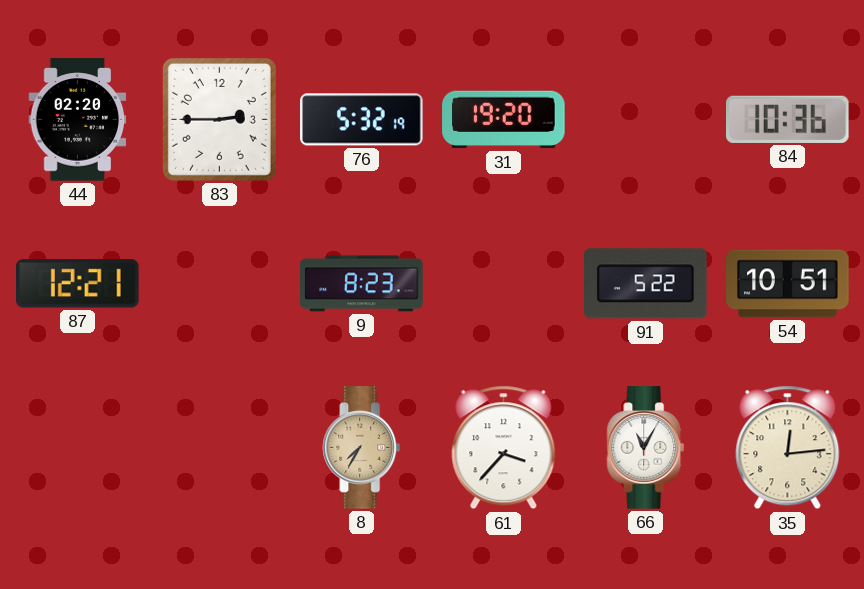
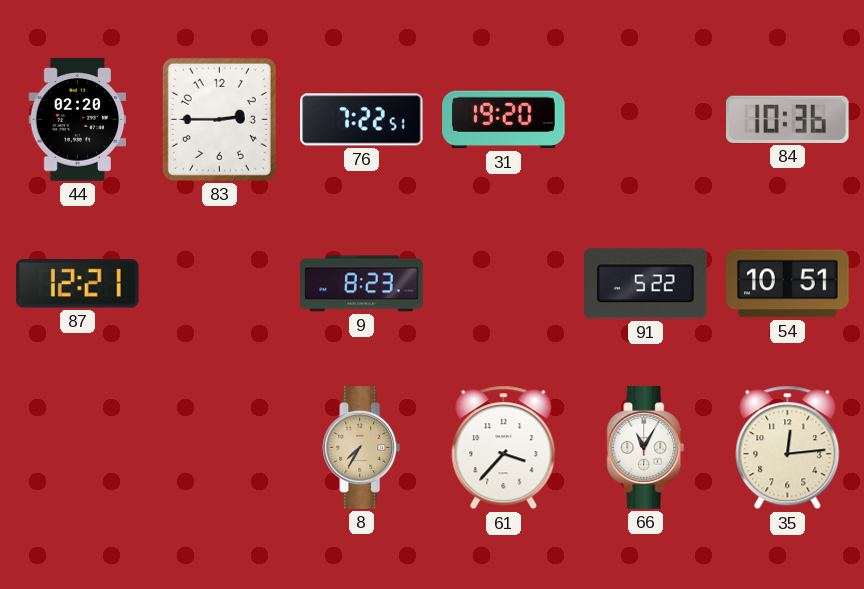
76: 5:32 -> 7:22
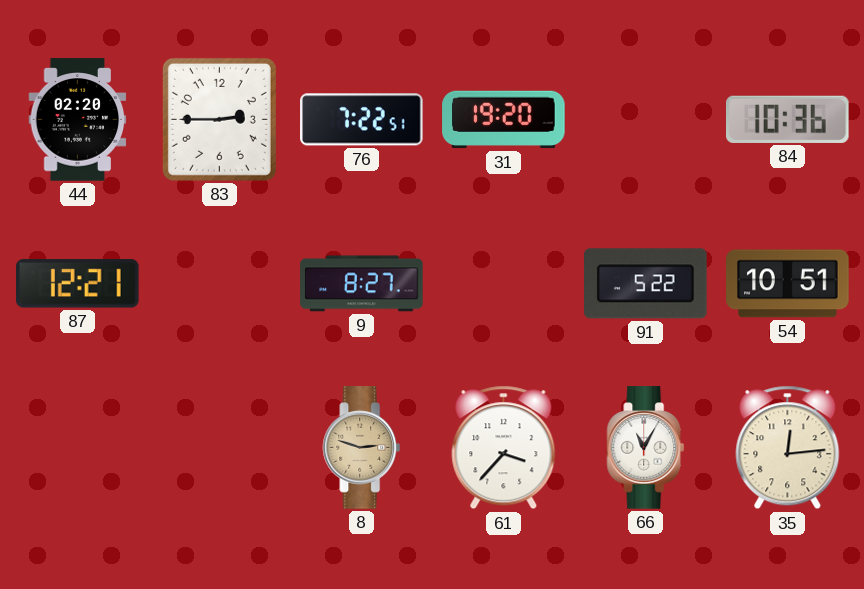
9: 8:23 -> 8:27
8: 7:35 -> 2:48
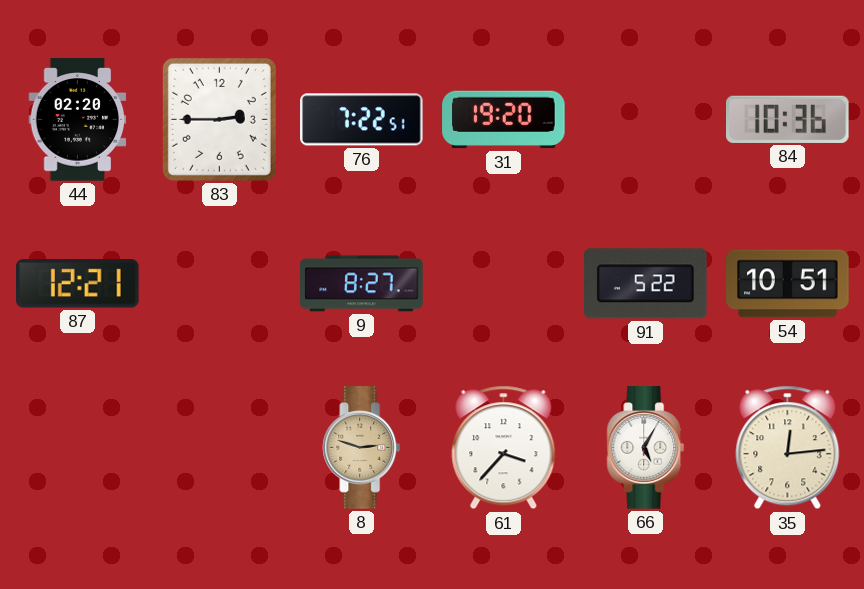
66: 11:05 -> 5:05
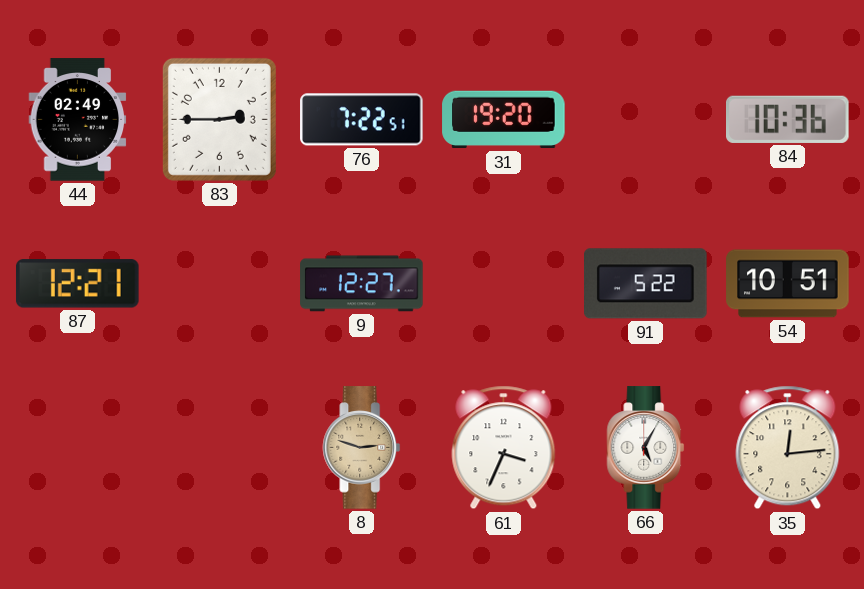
44: 02:20 -> 02:49
9: 8:27 -> 12:27
61: 3:37 -> 3:34
